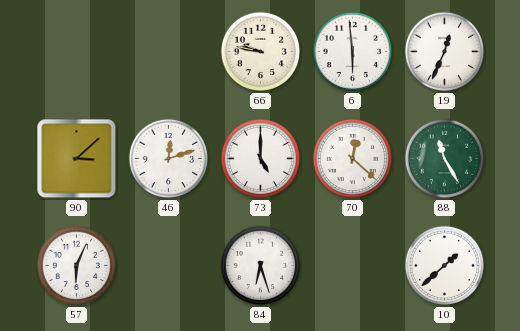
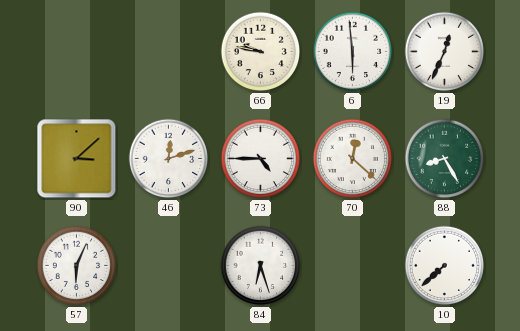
73: 5:00 -> 4:45
88: 11:25 -> 8:25
10: 1:38 -> 7:38
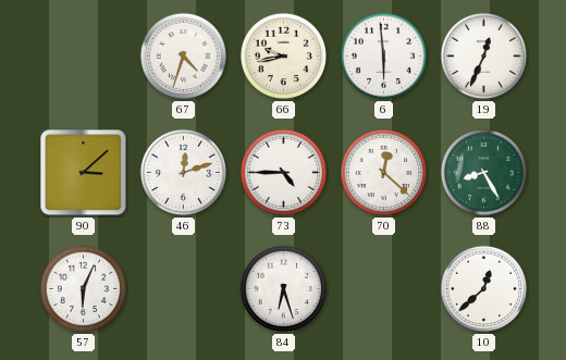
67: none -> 4:33
66: 9:47 -> 9:43
10: 7:38 -> 12:38
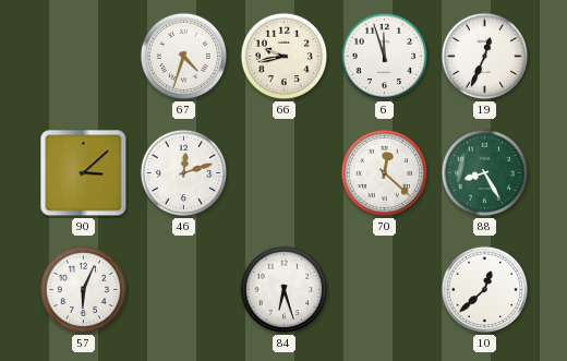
6: 5:59 -> 11:57
73: 4:45 -> none
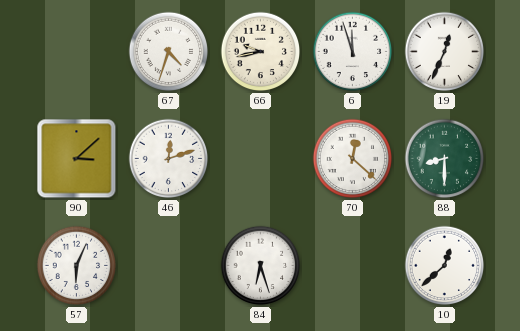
88: 8:25 -> 8:30
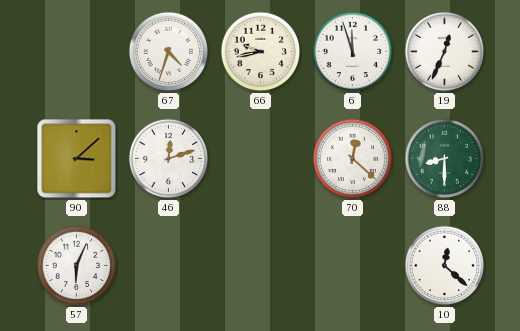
84: 6:27 -> none
10: 12:38 -> 12:22
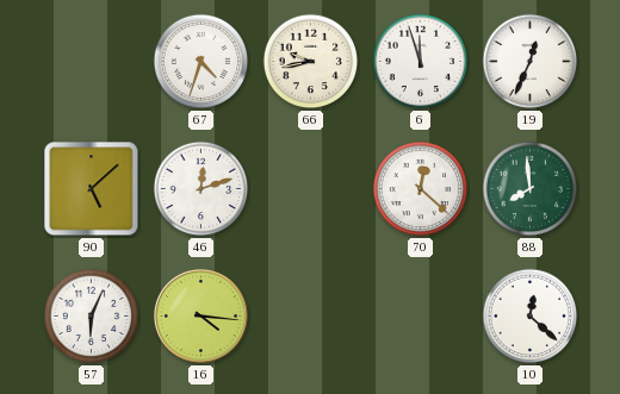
90: 3:08 -> 5:08
88: 8:30 -> 7:59
16: none -> 4:16
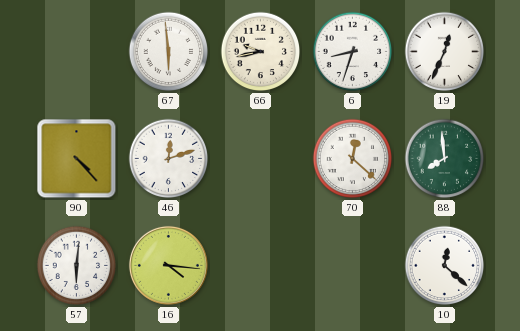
67: 4:33 -> 5:59
6: 11:57 -> 8:33
90: 5:08 -> 4:23
57: 6:04 -> 6:01
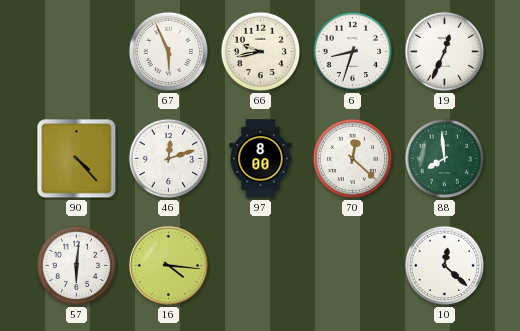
67: 5:59 -> 5:56
97: none -> 8:00
